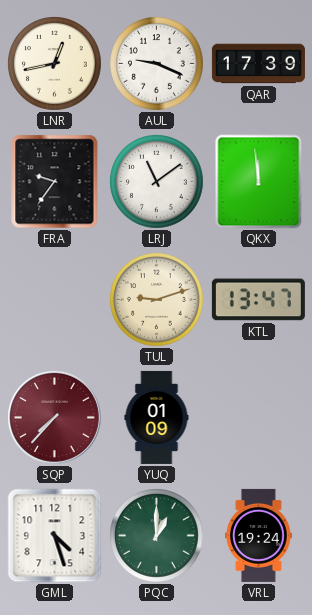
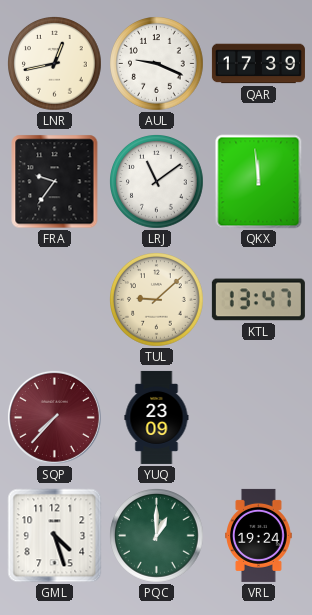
TUL: 9:12 -> 9:08
YUQ: 01:09 -> 23:09
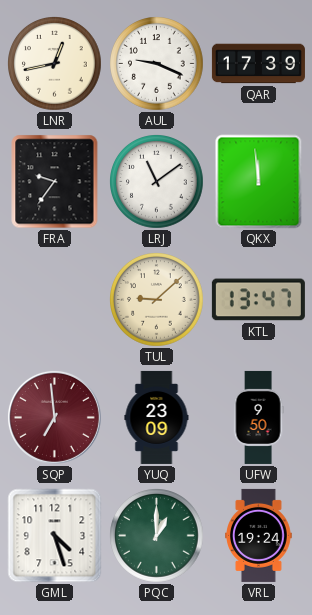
SQP: 7:37 -> 6:59
UFW: none -> 9:50
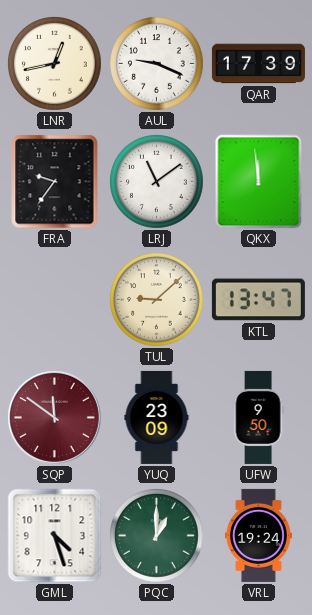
SQP: 6:59 -> 11:51
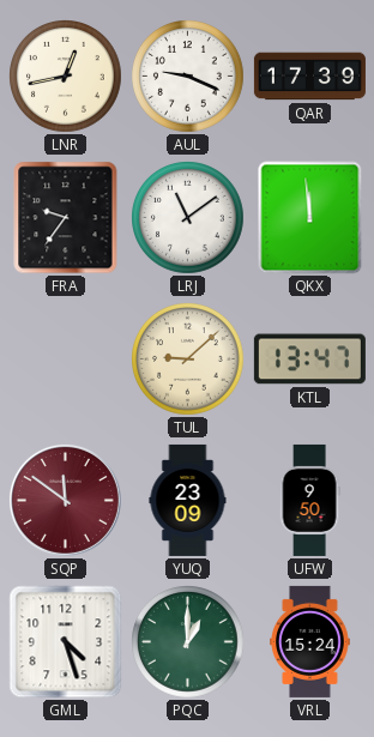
VRL: 19:24 -> 15:24
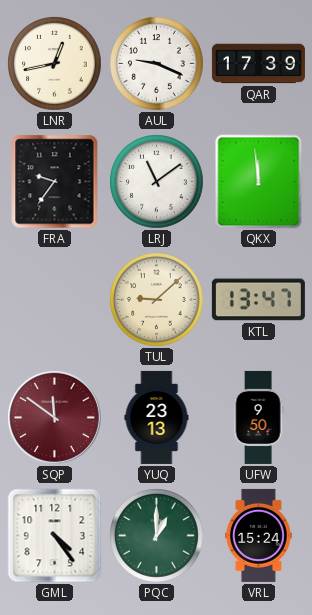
YUQ: 23:09 -> 23:13
GML: 4:27 -> 4:24
